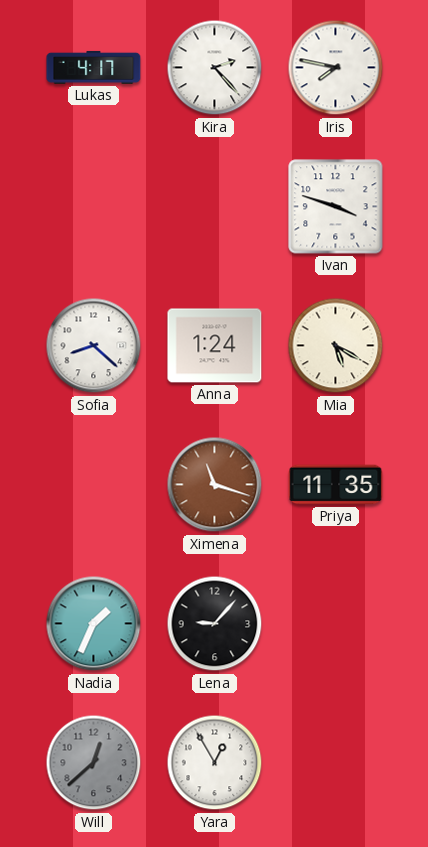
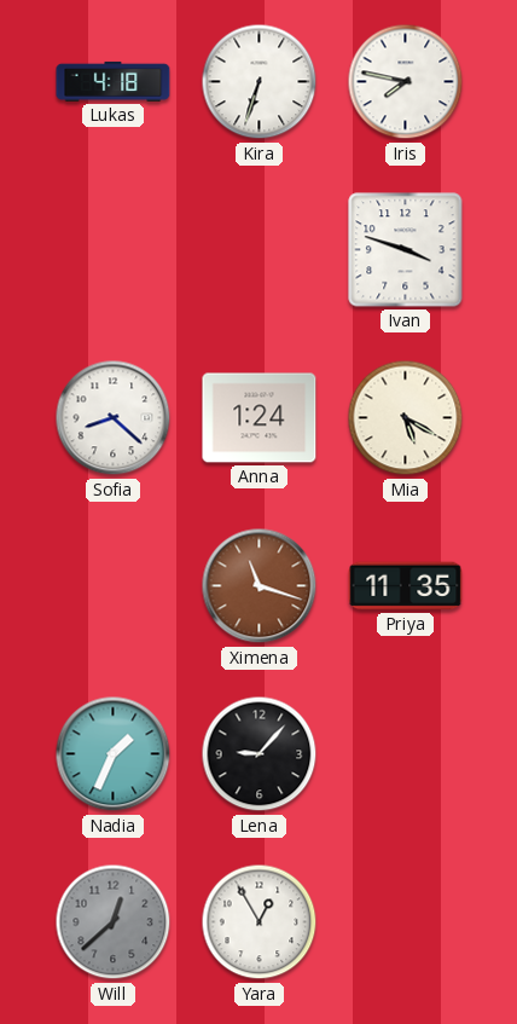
Lukas: 4:17 -> 4:18
Kira: 2:23 -> 6:33
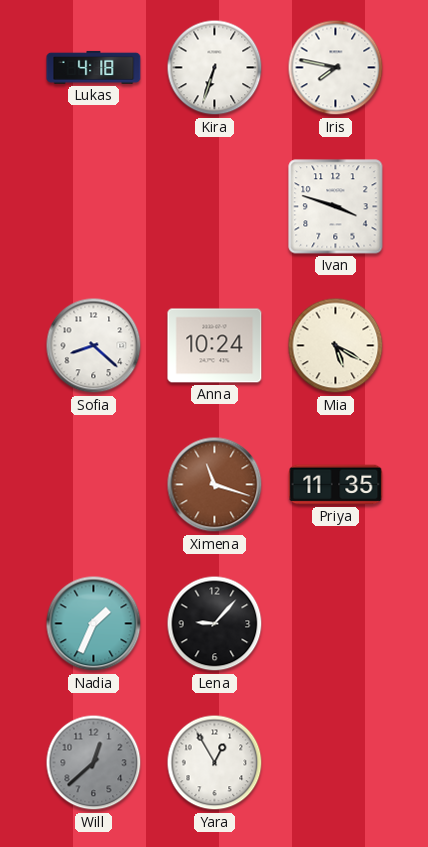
Anna: 1:24 -> 10:24
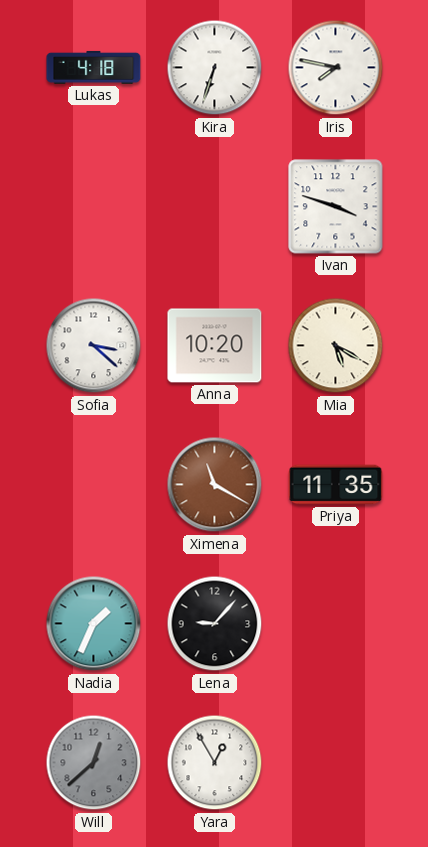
Sofia: 8:22 -> 3:22
Anna: 10:24 -> 10:20
Ximena: 11:18 -> 11:20
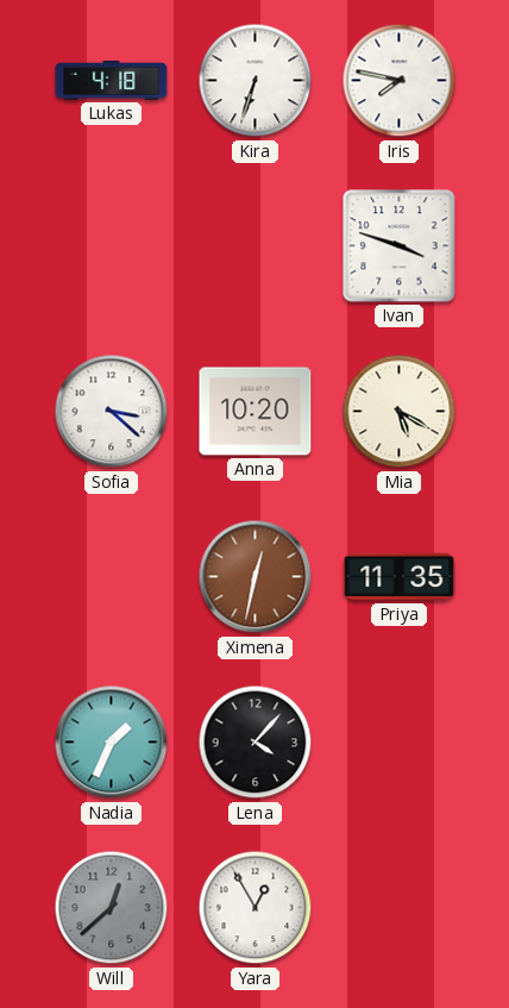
Ximena: 11:20 -> 12:32
Lena: 9:07 -> 4:07
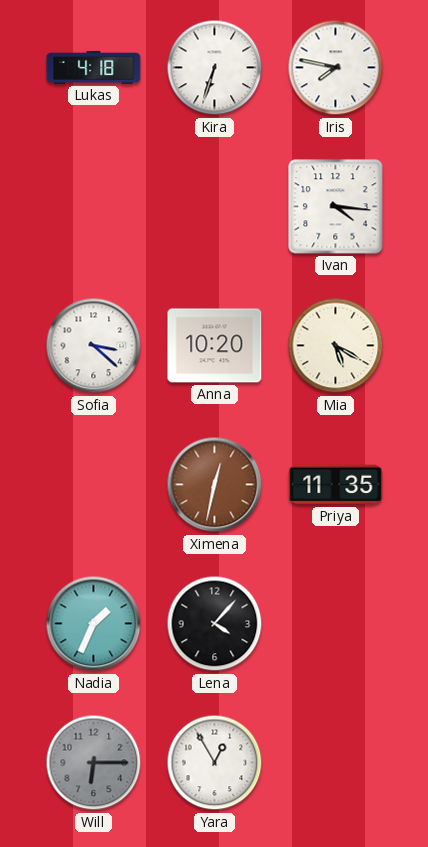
Ivan: 3:48 -> 4:16
Will: 12:38 -> 6:15
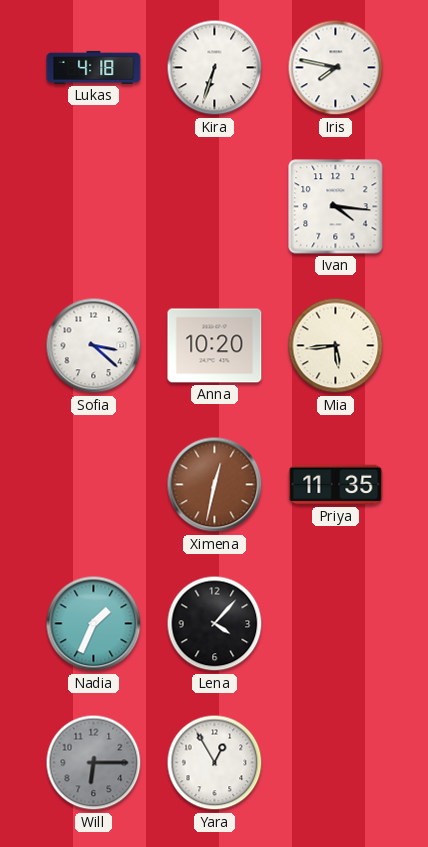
Mia: 5:20 -> 5:44
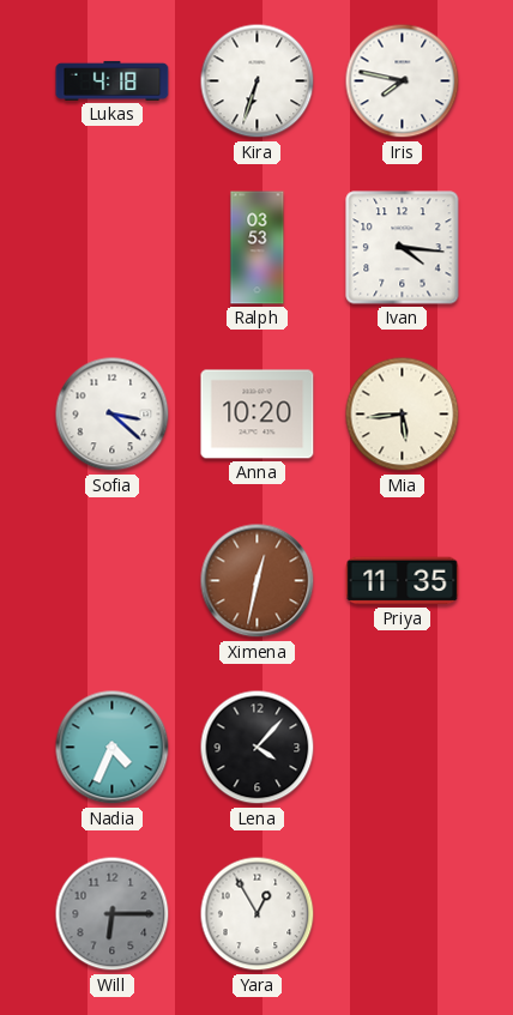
Ralph: none -> 03:53
Nadia: 1:34 -> 4:34
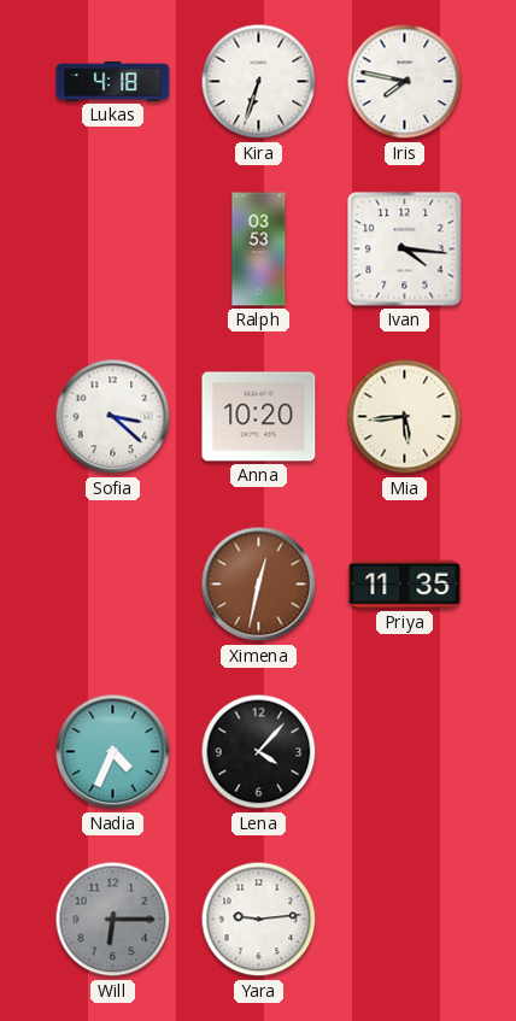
Yara: 12:55 -> 9:14
